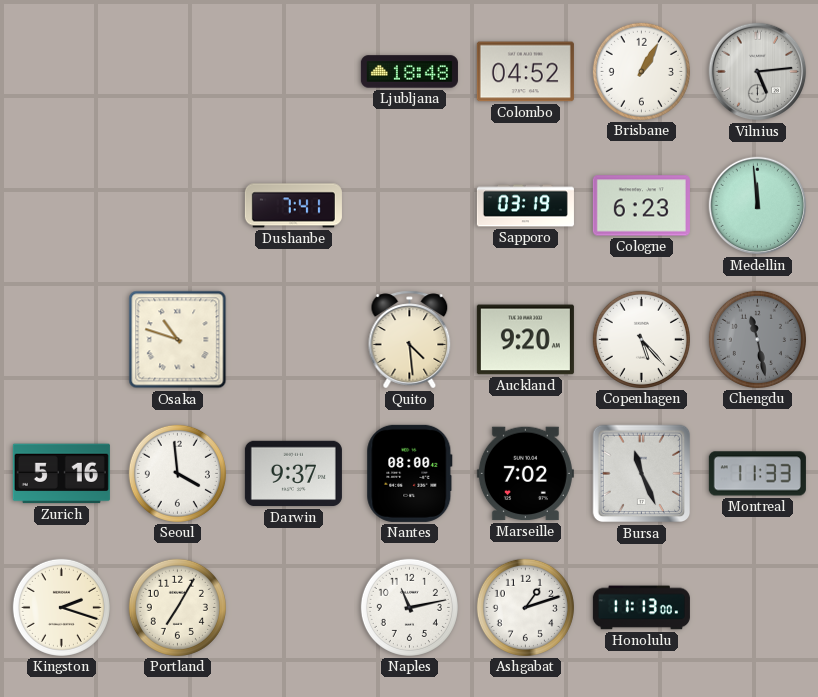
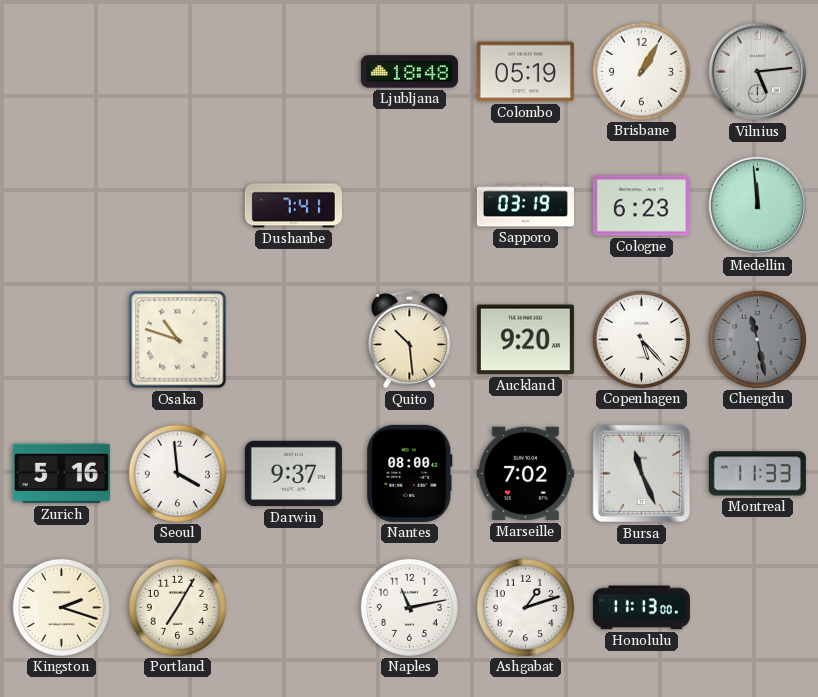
Colombo: 04:52 -> 05:19
Quito: 4:29 -> 10:29
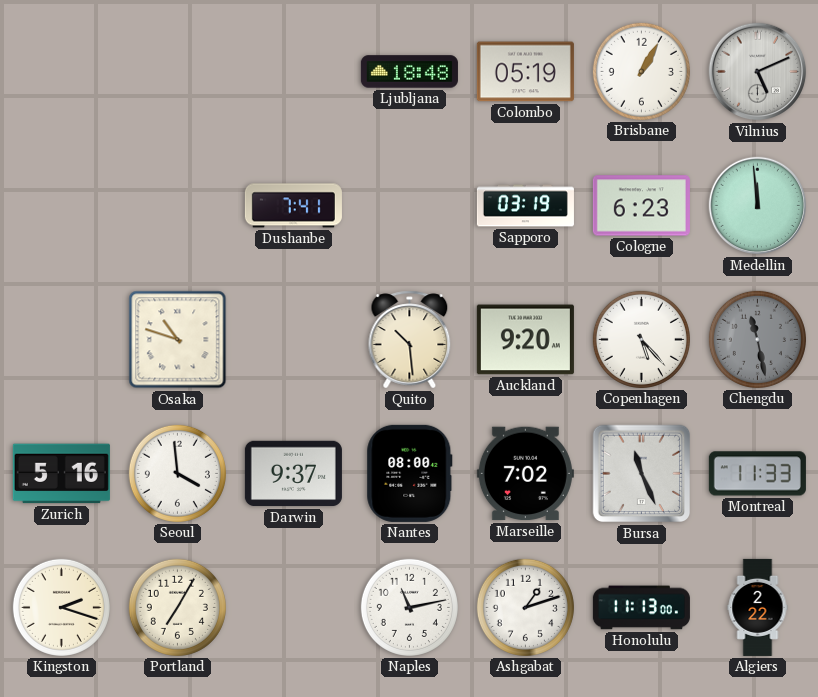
Vilnius: 5:14 -> 5:11
Algiers: none -> 2:22
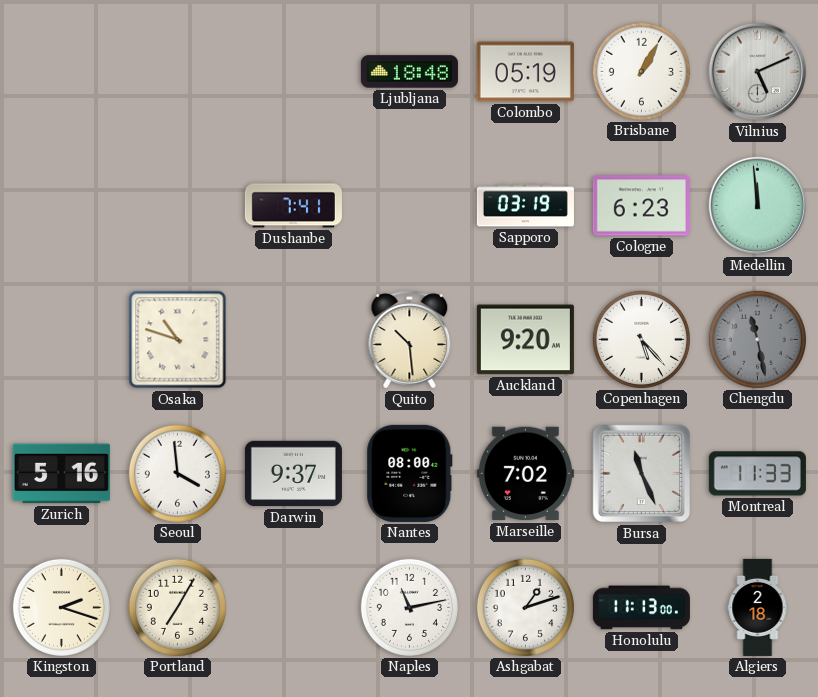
Algiers: 2:22 -> 2:18
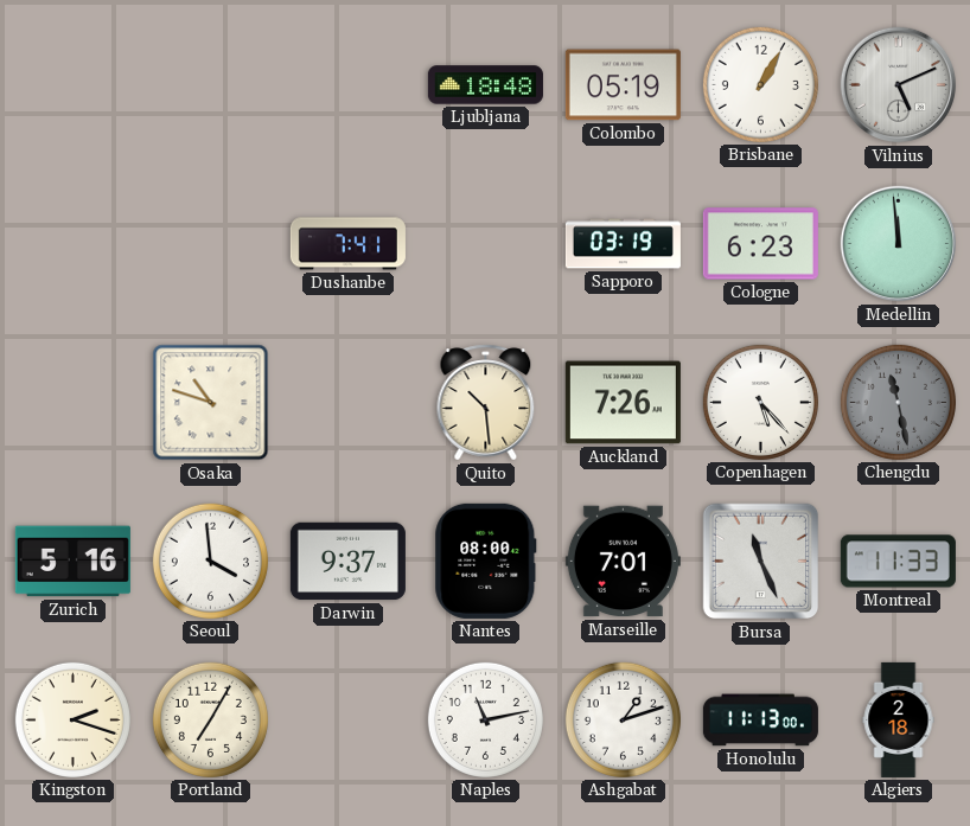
Auckland: 9:20 -> 7:26
Marseille: 7:02 -> 7:01
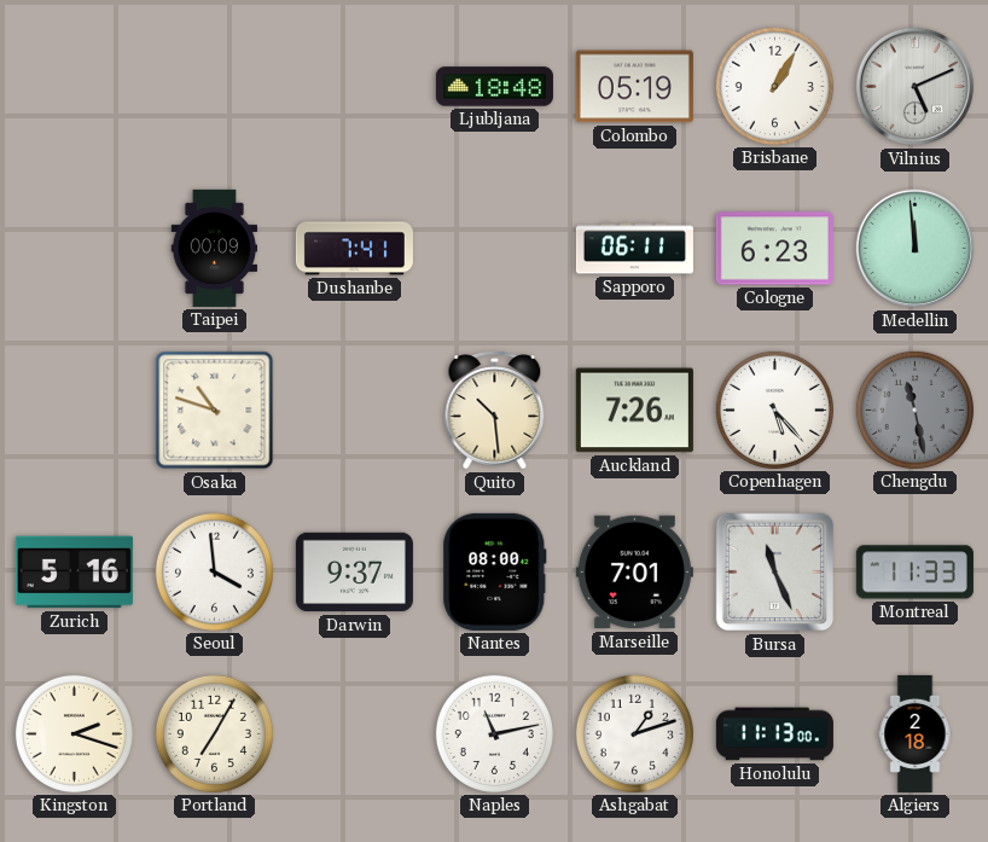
Taipei: none -> 00:09
Sapporo: 03:19 -> 06:11
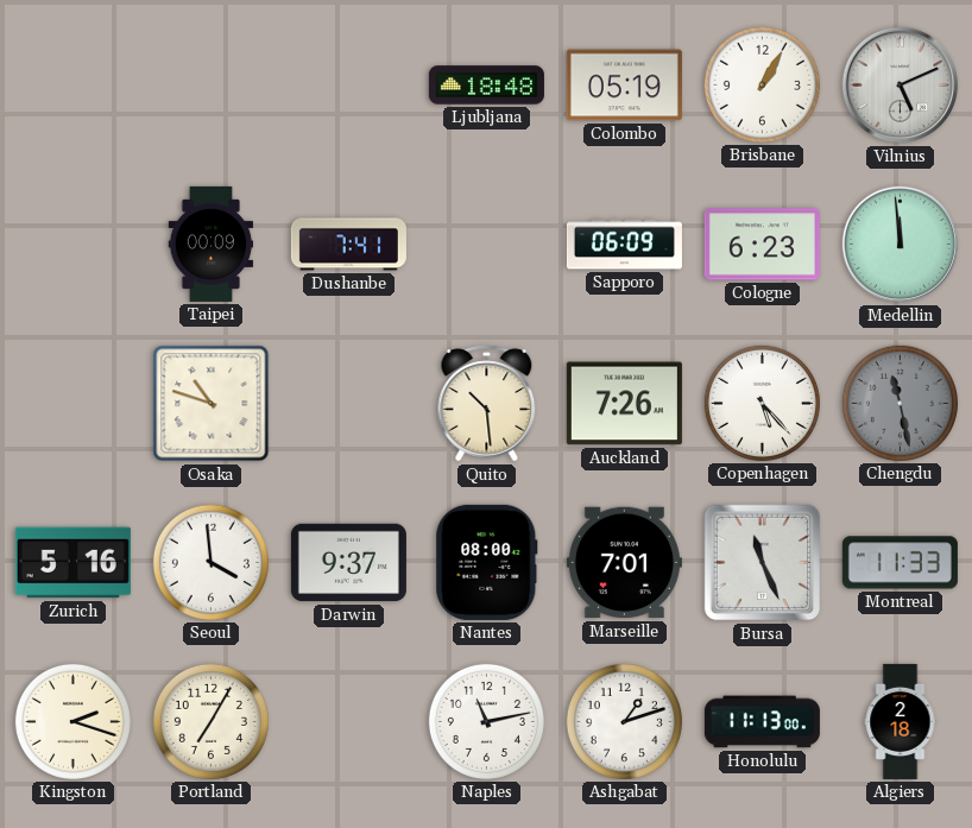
Sapporo: 06:11 -> 06:09
